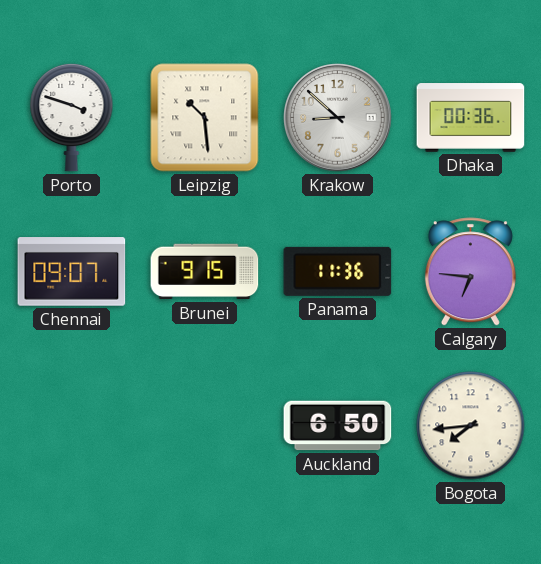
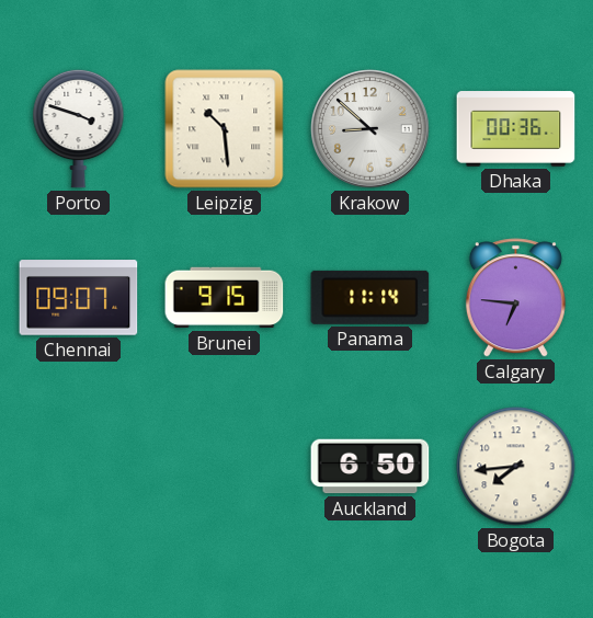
Panama: 11:36 -> 11:14
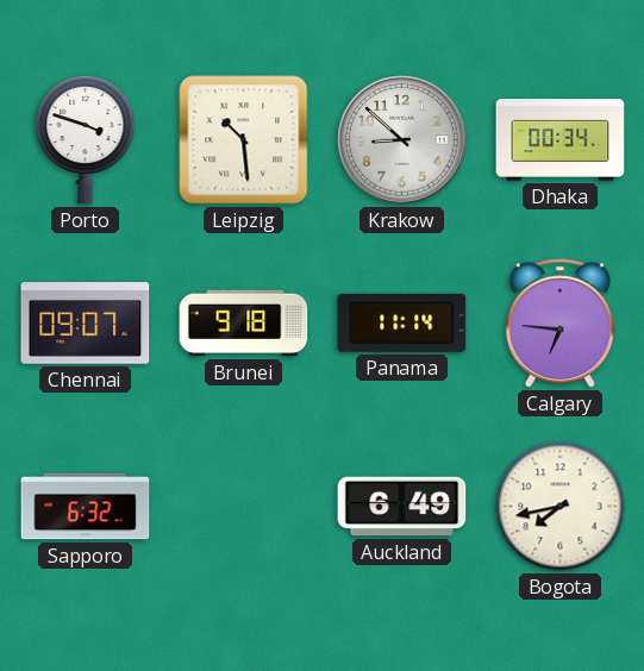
Dhaka: 00:36 -> 00:34
Brunei: 9:15 -> 9:18
Sapporo: none -> 6:32
Auckland: 6:50 -> 6:49
Bogota: 7:44 -> 7:43
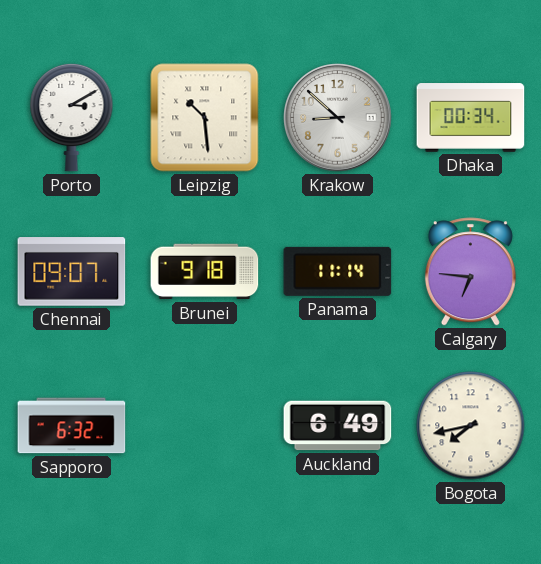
Porto: 3:48 -> 3:10
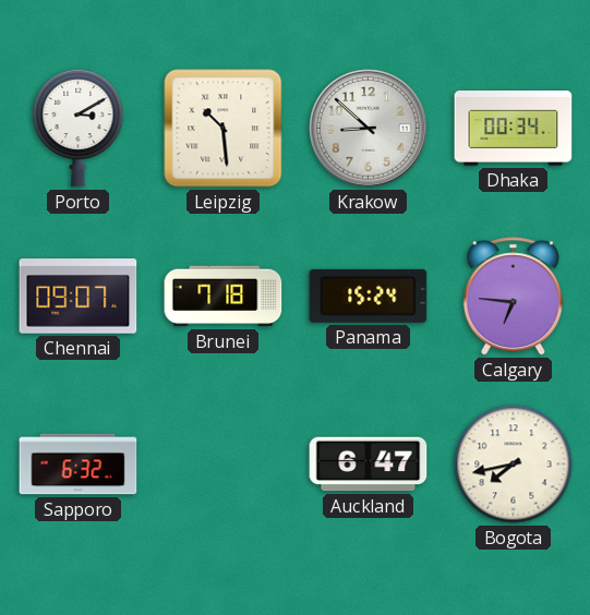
Brunei: 9:18 -> 7:18
Panama: 11:14 -> 15:24
Auckland: 6:49 -> 6:47
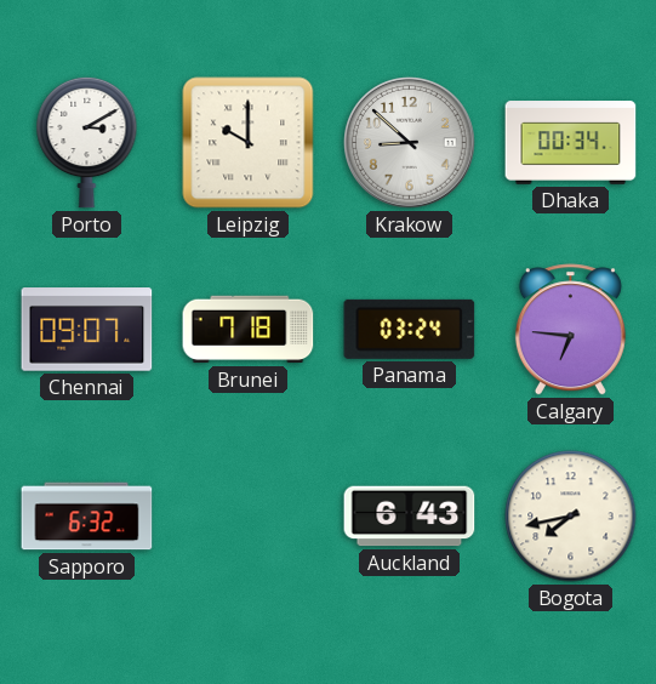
Leipzig: 10:29 -> 10:00
Panama: 15:24 -> 03:24
Auckland: 6:47 -> 6:43
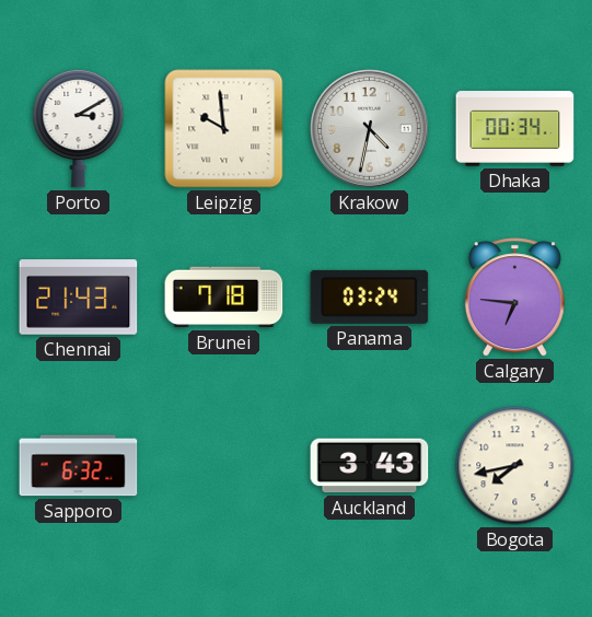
Leipzig: 10:00 -> 9:59
Krakow: 8:52 -> 4:32
Chennai: 09:07 -> 21:43
Auckland: 6:43 -> 3:43
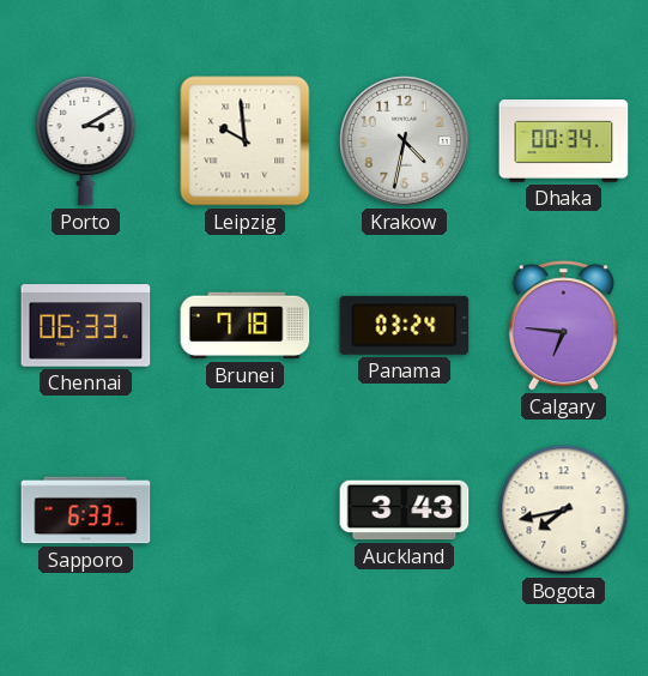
Chennai: 21:43 -> 06:33
Sapporo: 6:32 -> 6:33
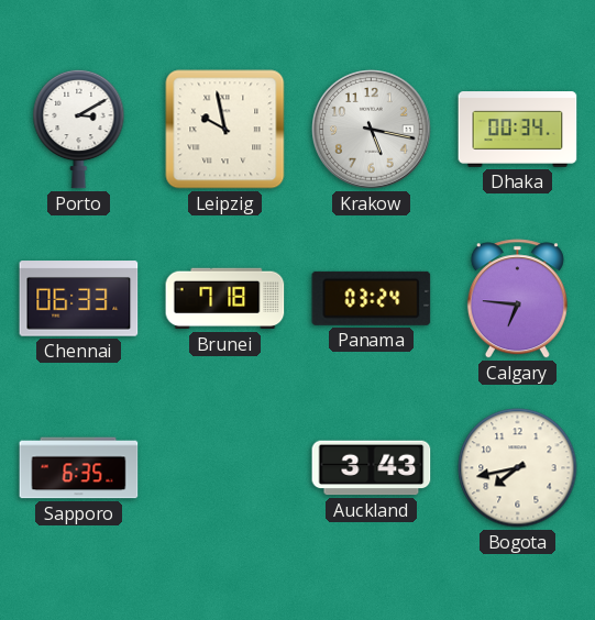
Leipzig: 9:59 -> 9:58
Krakow: 4:32 -> 5:17
Sapporo: 6:33 -> 6:35
